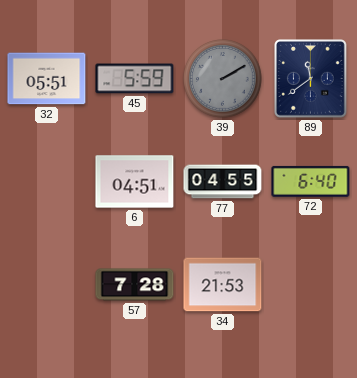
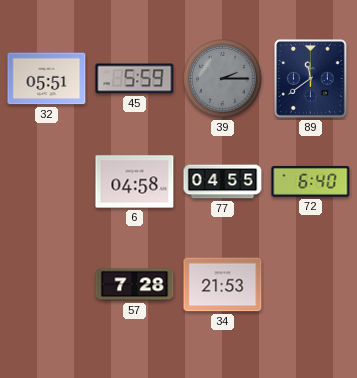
39: 2:10 -> 2:15
6: 04:51 -> 04:58
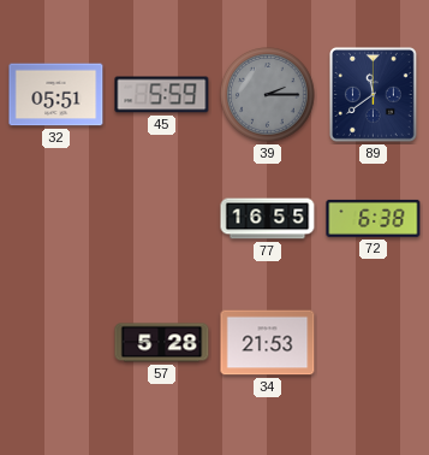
6: 04:58 -> none
77: 04:55 -> 16:55
72: 6:40 -> 6:38
57: 7:28 -> 5:28
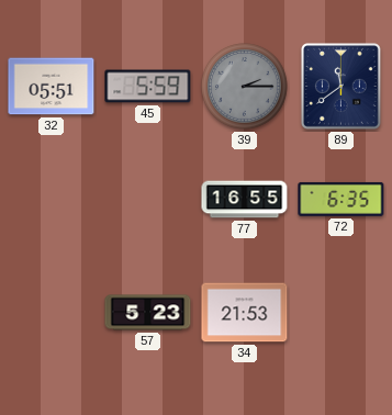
72: 6:38 -> 6:35
57: 5:28 -> 5:23
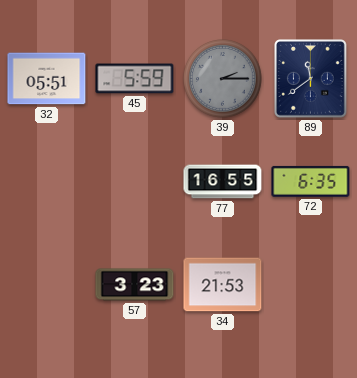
57: 5:23 -> 3:23
